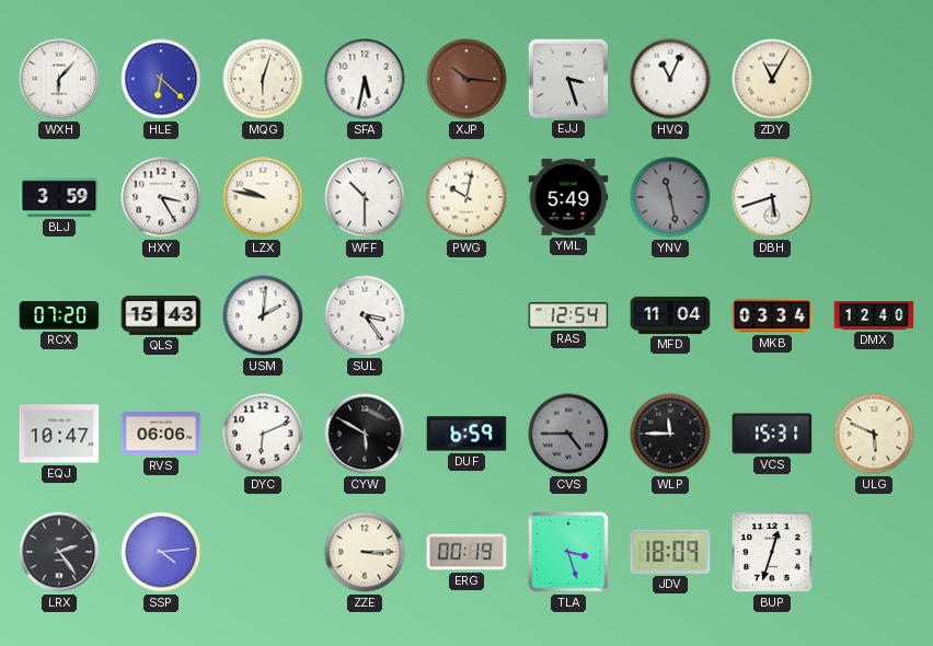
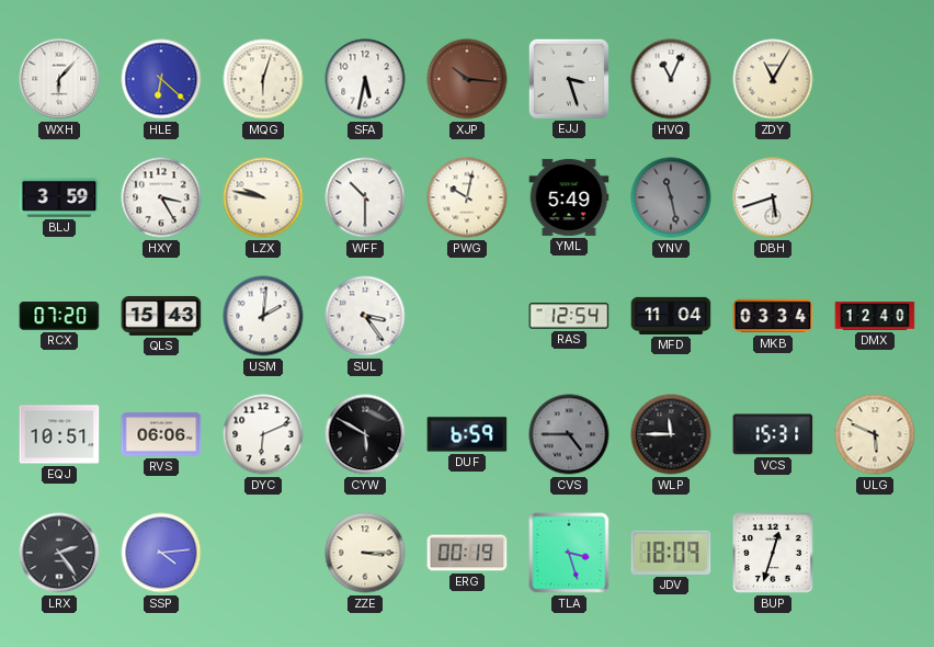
EQJ: 10:47 -> 10:51
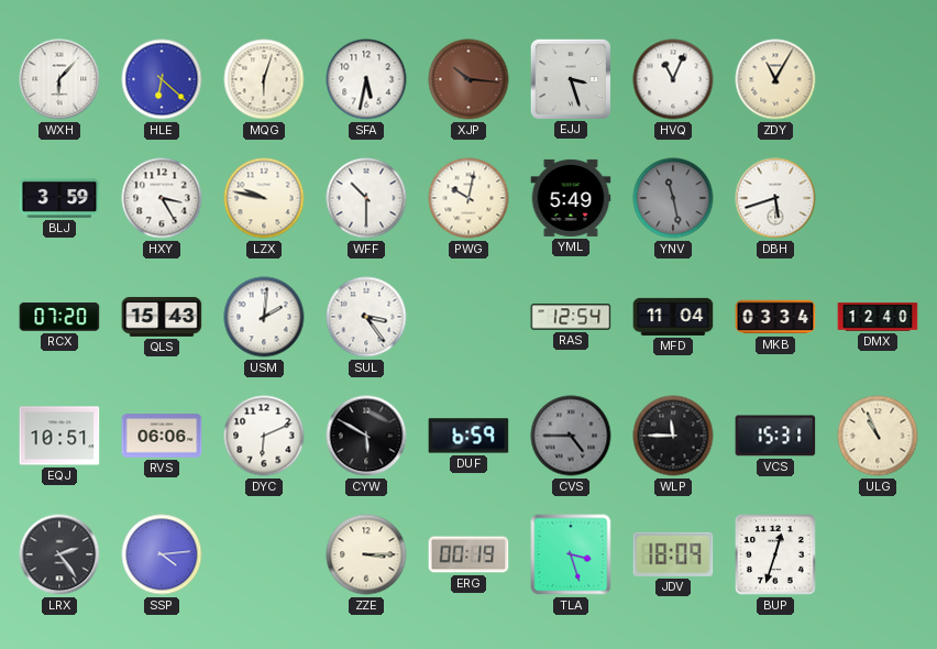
ULG: 5:49 -> 10:56
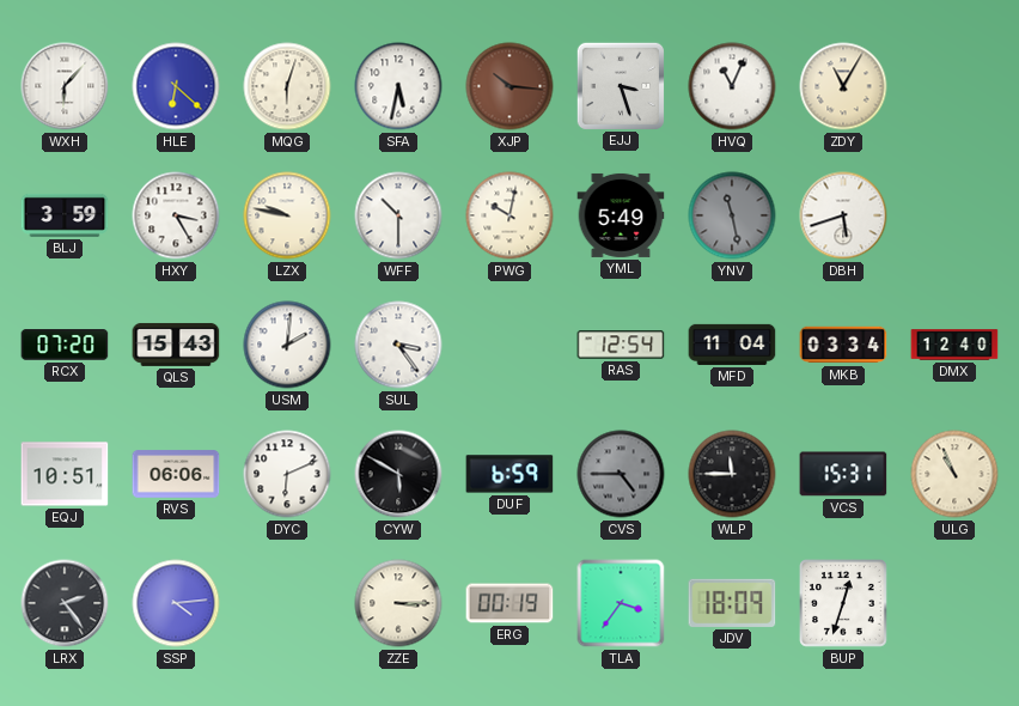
TLA: 3:27 -> 3:36
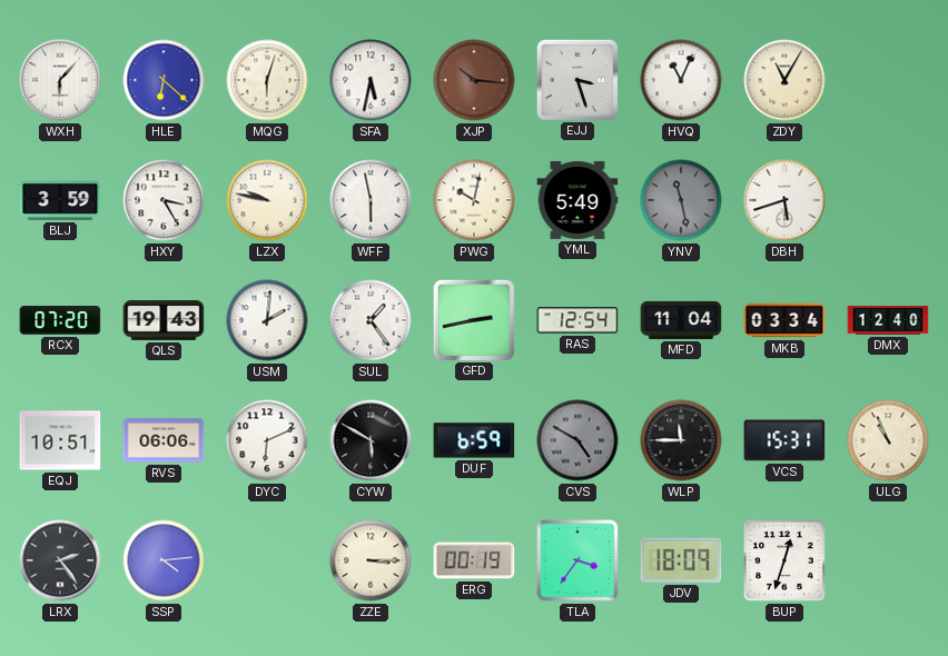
WFF: 10:30 -> 5:58
QLS: 15:43 -> 19:43
SUL: 3:24 -> 1:24
GFD: none -> 2:43
CVS: 4:45 -> 4:50
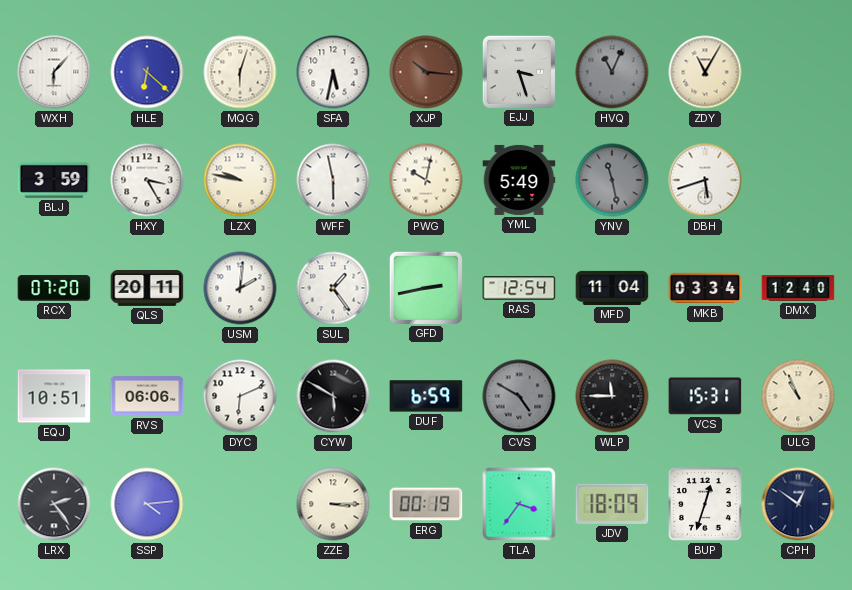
HVQ dial: white -> grey
QLS: 19:43 -> 20:11
CPH: none -> 12:51
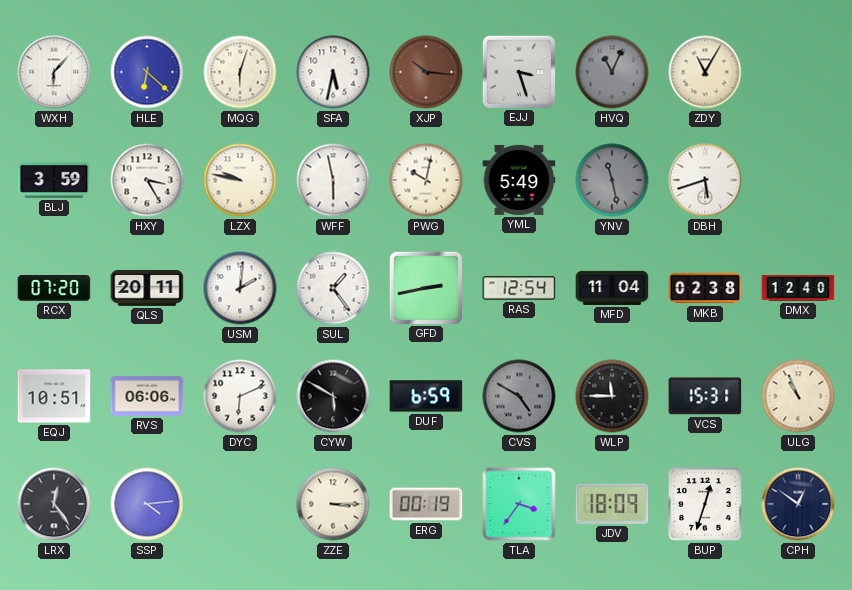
MKB: 03:34 -> 02:38
LRX: 2:24 -> 12:24
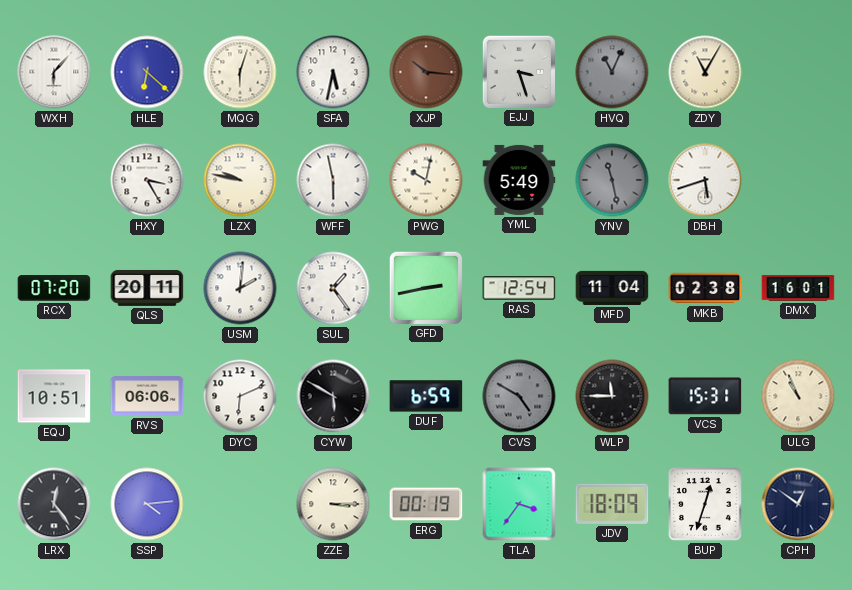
BLJ: 3:59 -> none
DMX: 12:40 -> 16:01
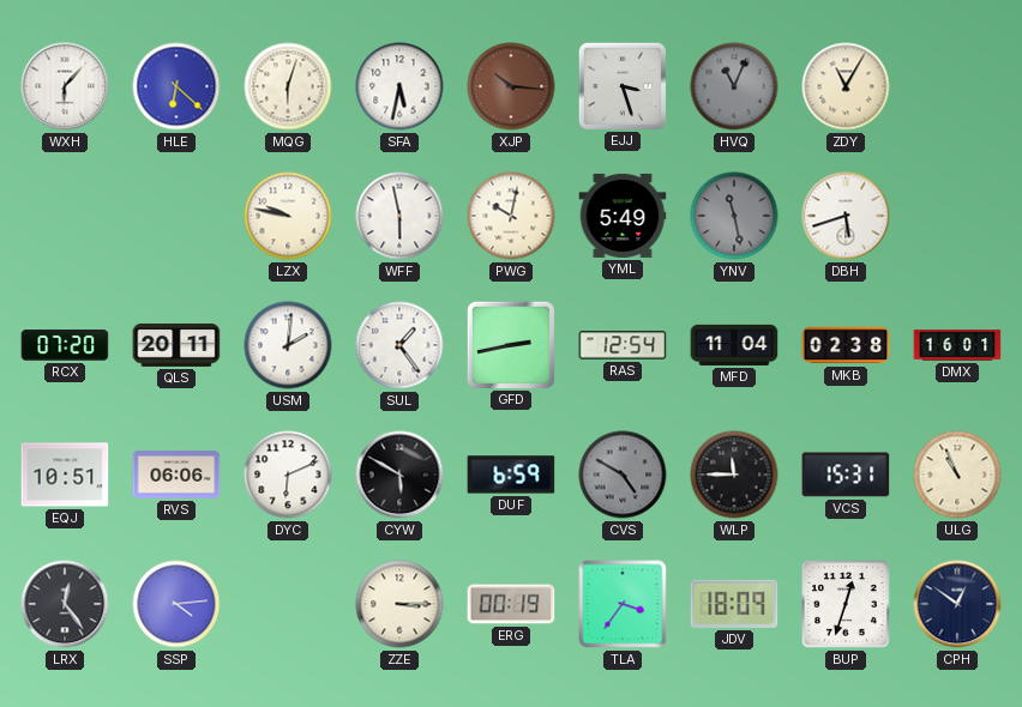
HXY: 3:25 -> none
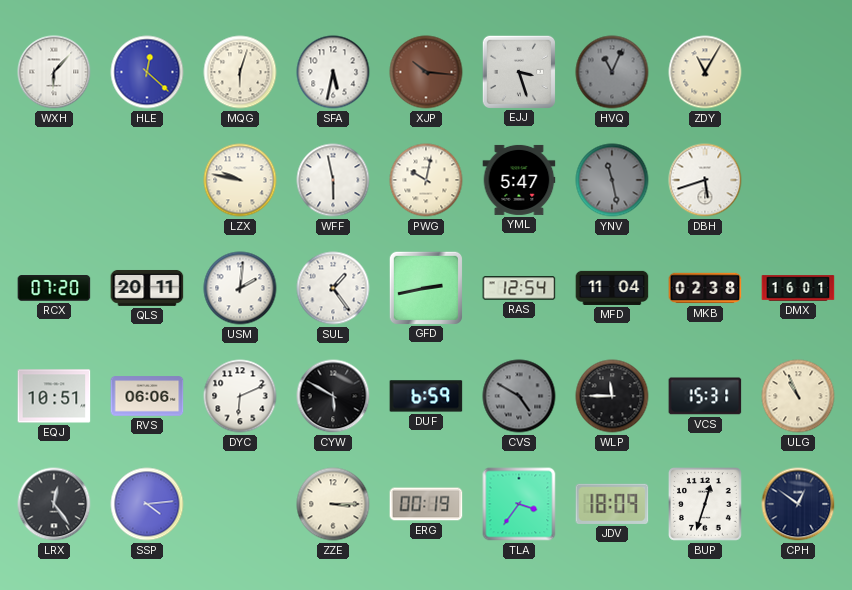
HLE: 6:22 -> 12:22
YML: 5:49 -> 5:47
